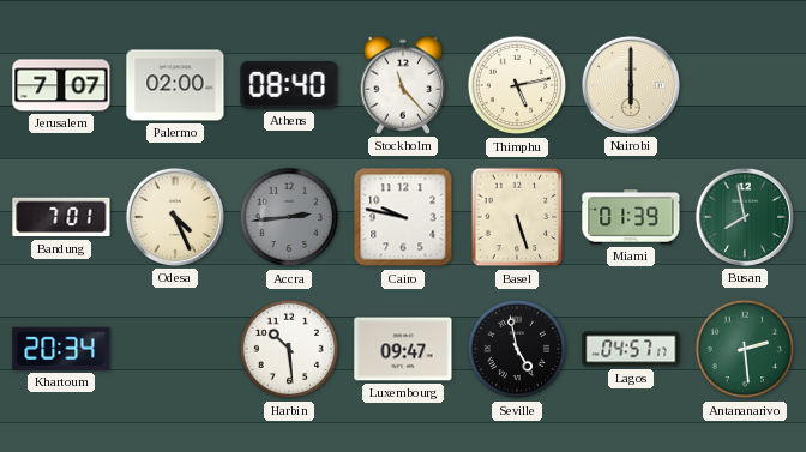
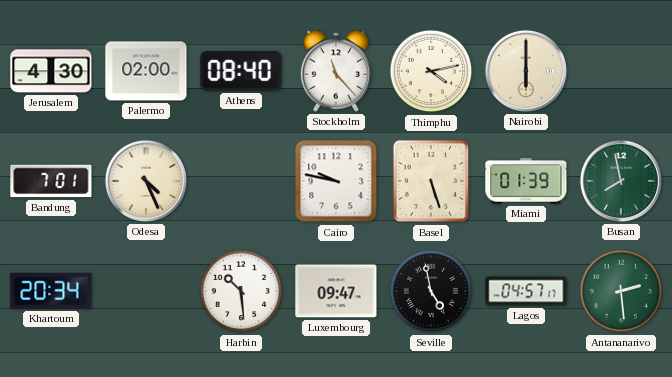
Jerusalem: 7:07 -> 4:30
Thimphu: 5:13 -> 4:13
Accra: 2:44 -> none
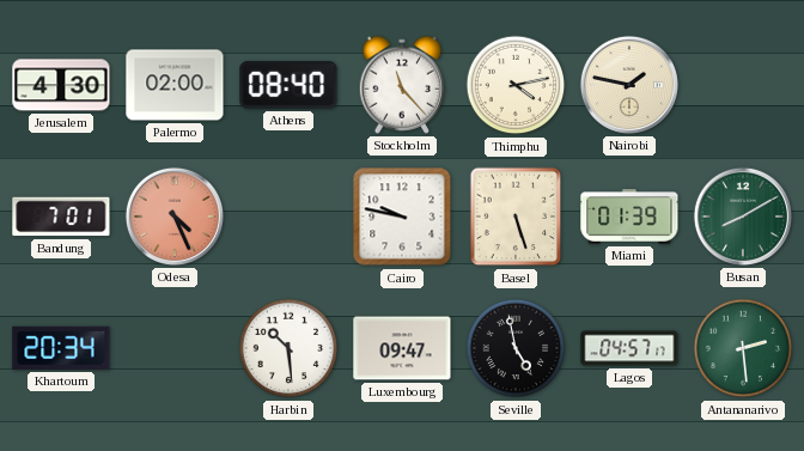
Nairobi: 6:00 -> 1:47
Odesa dial: cream -> salmon
Busan: 7:58 -> 8:10
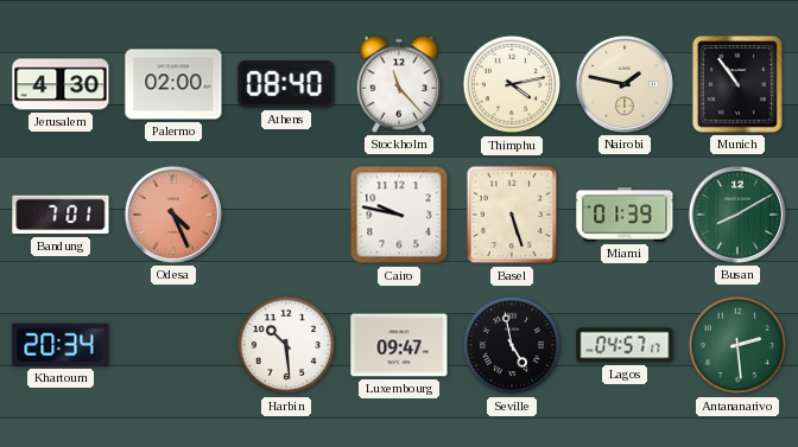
Munich: none -> 10:54
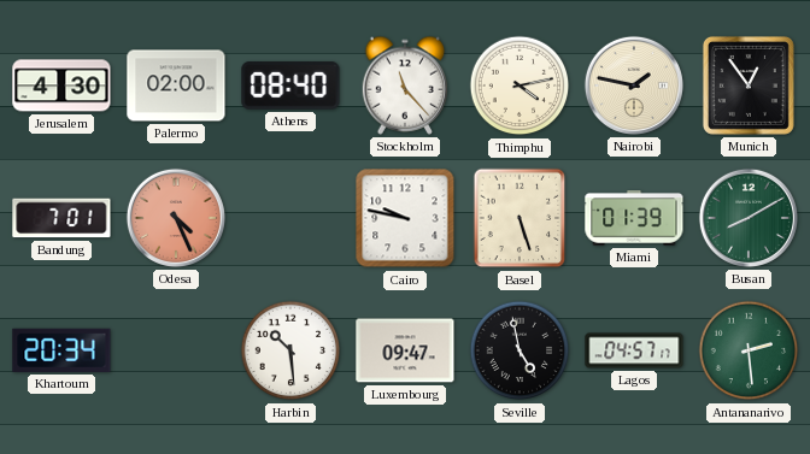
Munich: 10:54 -> 12:54
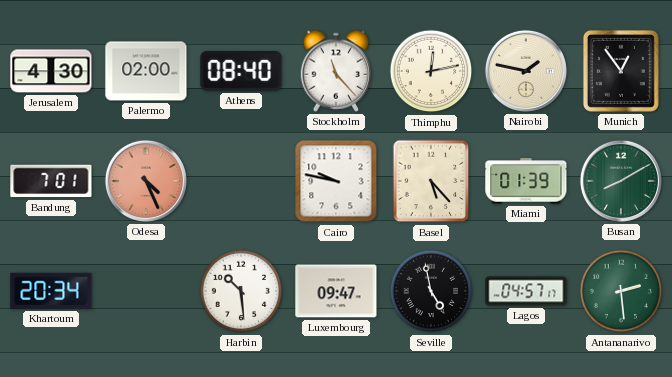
Thimphu: 4:13 -> 12:13
Basel: 5:27 -> 5:23
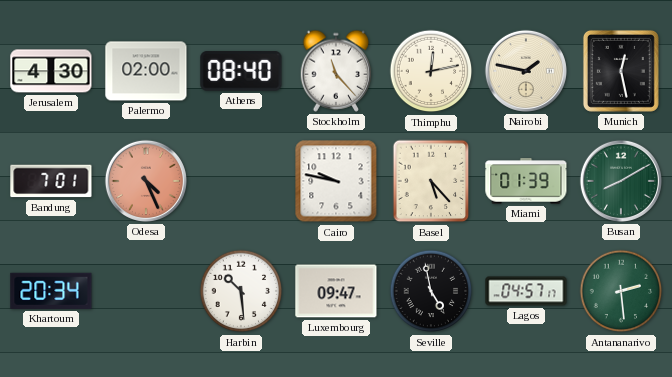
Munich: 12:54 -> 12:28
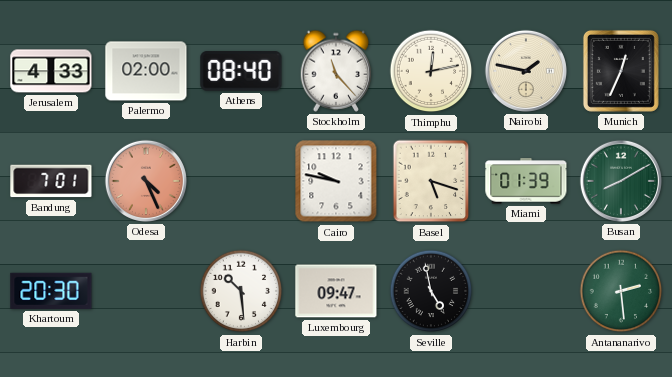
Jerusalem: 4:30 -> 4:33
Munich: 12:28 -> 12:34
Basel: 5:23 -> 5:18
Khartoum: 20:34 -> 20:30
Lagos: 04:57 -> none
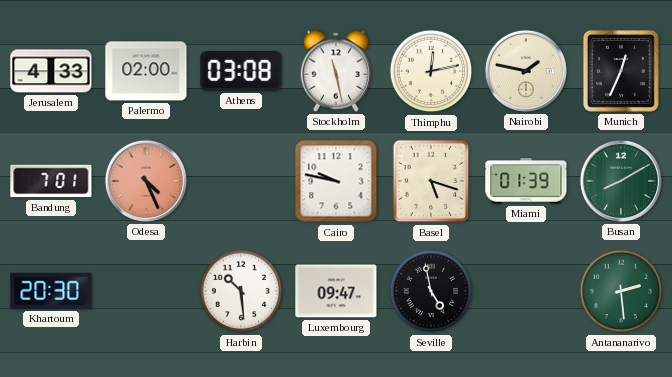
Athens: 08:40 -> 03:08
Stockholm: 11:23 -> 11:28
